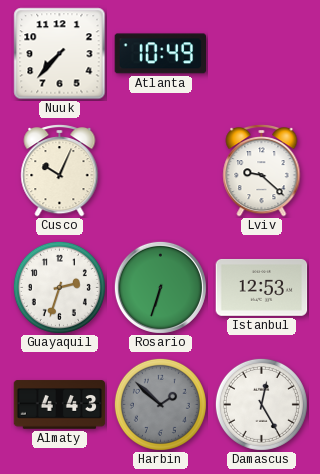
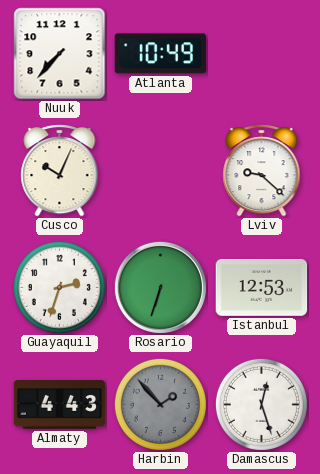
Harbin: 1:52 -> 1:53
Damascus: 12:25 -> 12:27
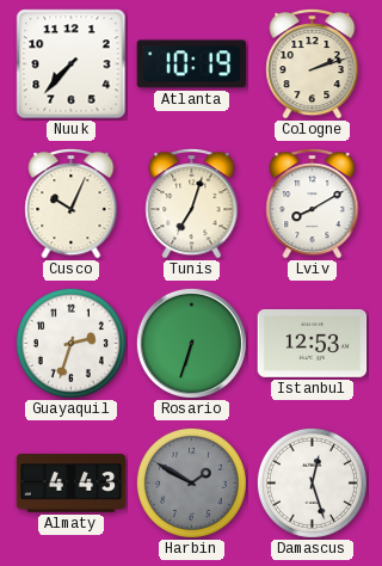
Atlanta: 10:49 -> 10:19
Cologne: none -> 2:12
Tunis: none -> 7:03
Lviv: 9:22 -> 8:10
Harbin: 1:53 -> 1:50
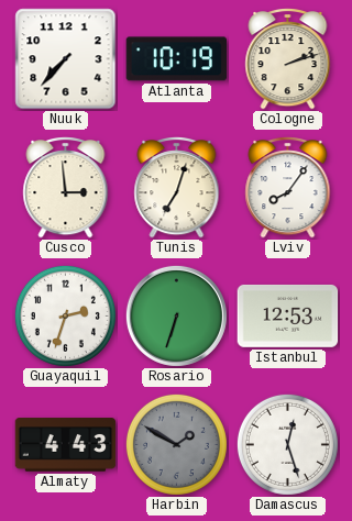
Cusco: 10:04 -> 2:59
Lviv: 8:10 -> 8:06
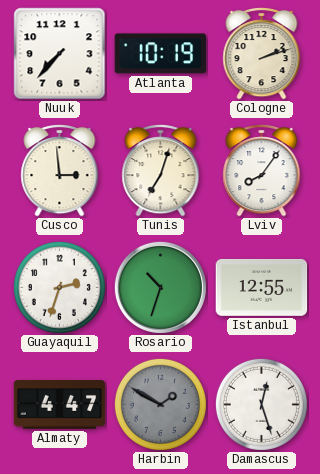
Rosario: 6:33 -> 10:33
Istanbul: 12:53 -> 12:55
Almaty: 4:43 -> 4:47
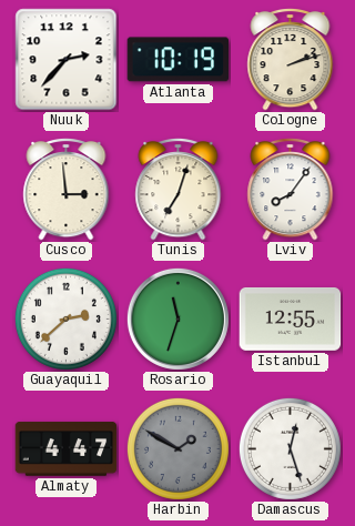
Nuuk: 7:37 -> 2:37
Guayaquil: 2:33 -> 2:38
Rosario: 10:33 -> 11:33
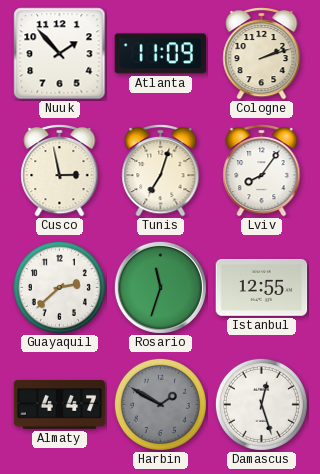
Nuuk: 2:37 -> 1:53
Atlanta: 10:19 -> 11:09
Cusco: 2:59 -> 2:58
